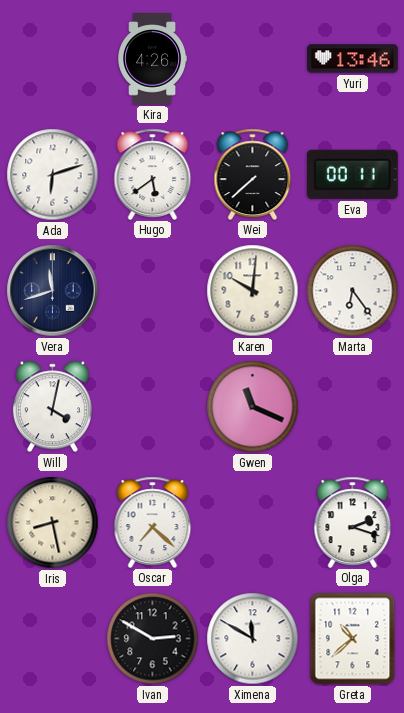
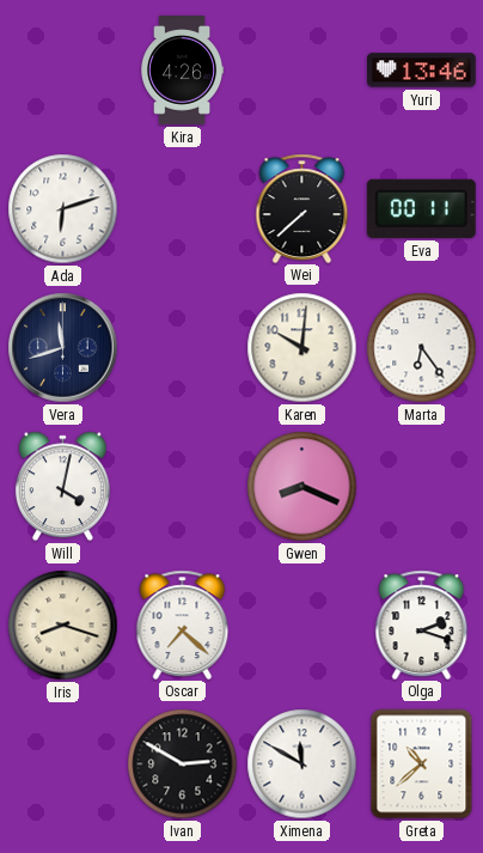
Hugo: 5:39 -> none
Gwen: 11:19 -> 8:19
Iris: 8:28 -> 8:18
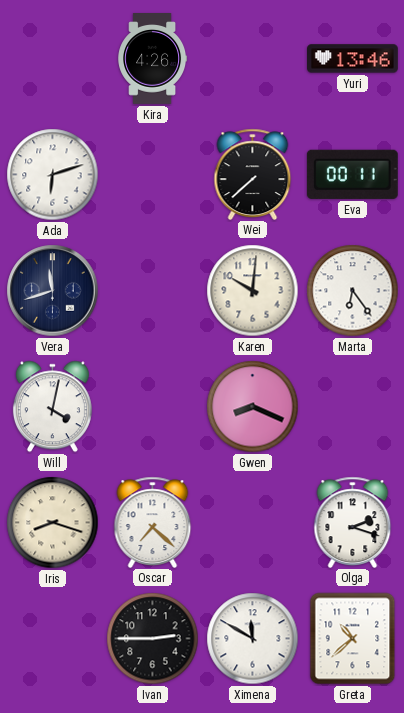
Ivan: 2:50 -> 2:45
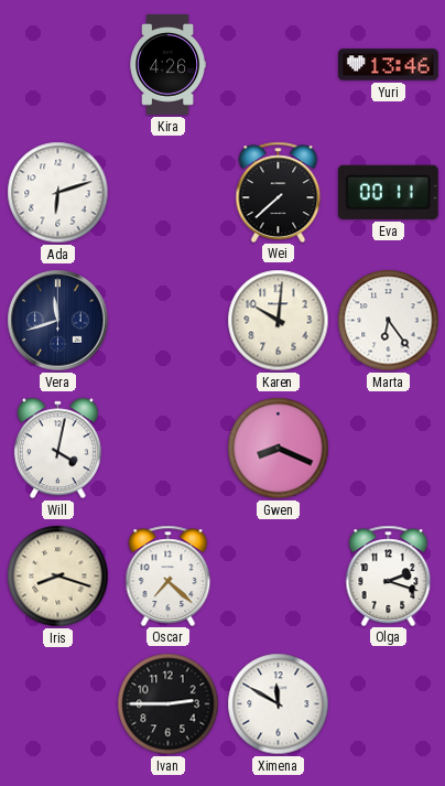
Greta: 10:38 -> none
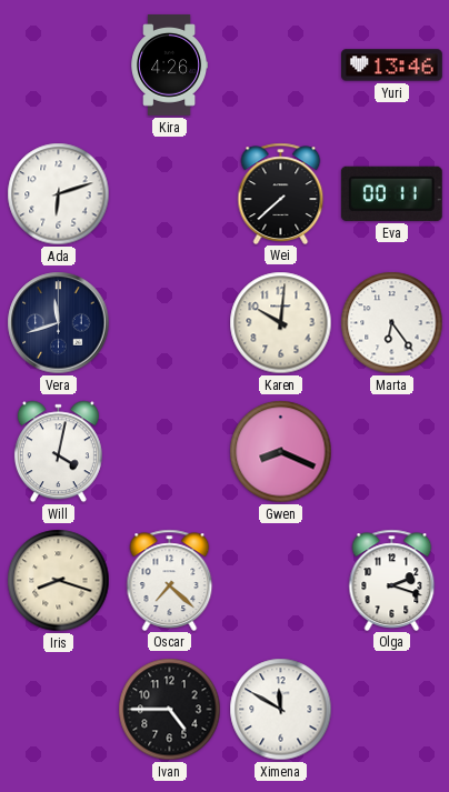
Ivan: 2:45 -> 4:45
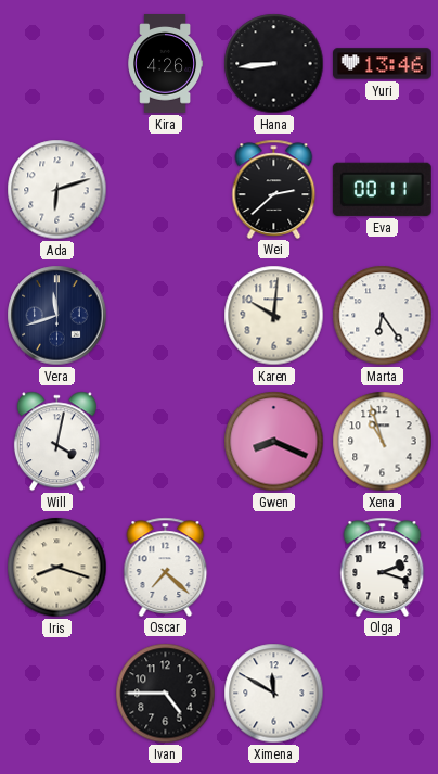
Hana: none -> 8:44
Wei: 7:38 -> 2:38
Xena: none -> 10:57
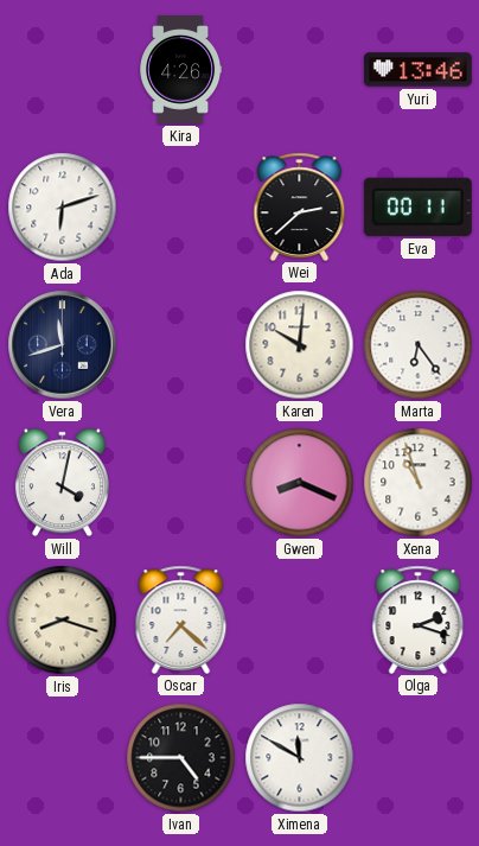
Hana: 8:44 -> none
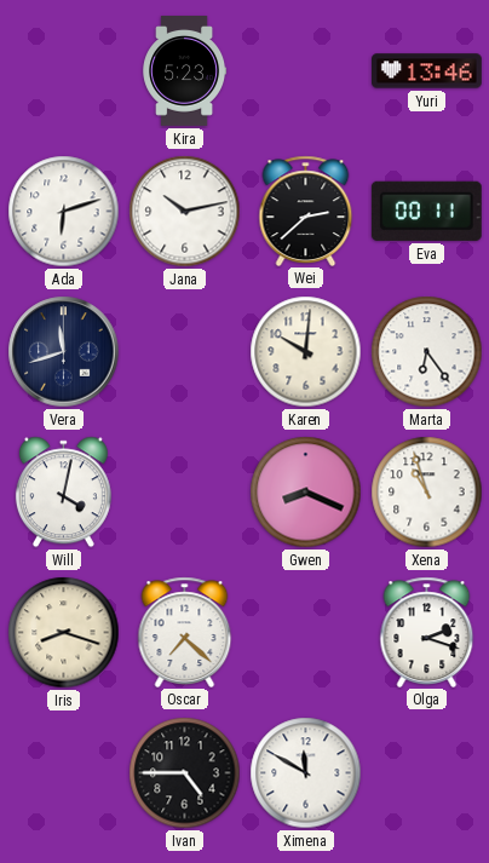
Kira: 4:26 -> 5:23
Jana: none -> 10:13
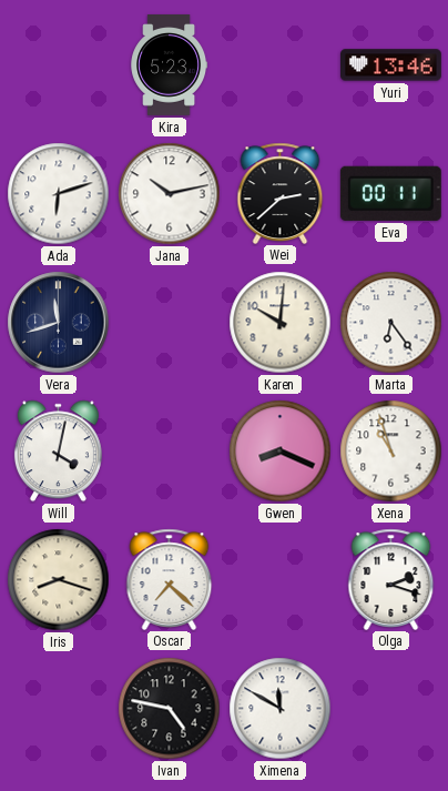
Ivan: 4:45 -> 4:47
